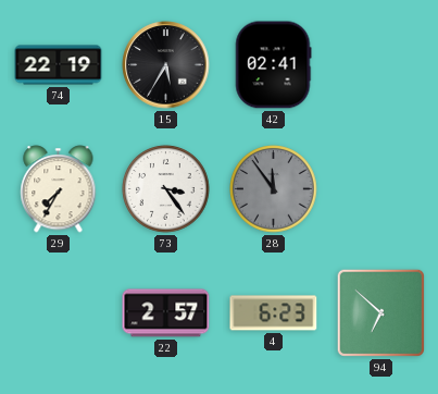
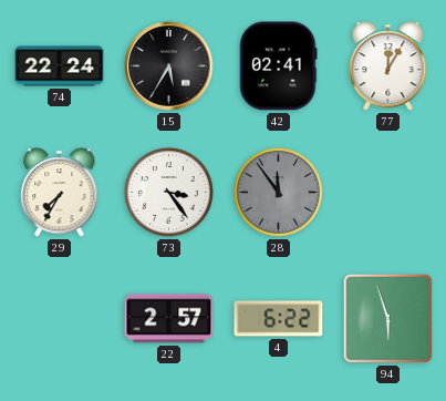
74: 22:19 -> 22:24
77: none -> 12:05
4: 6:23 -> 6:22
94: 6:52 -> 5:57
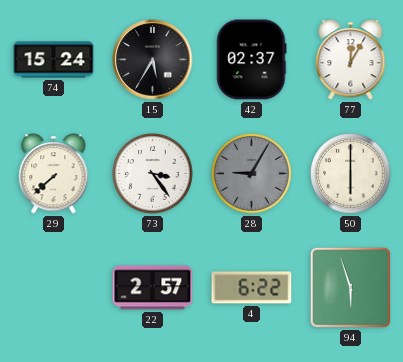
74: 22:24 -> 15:24
42: 02:41 -> 02:37
29: 7:35 -> 7:38
28: 11:54 -> 9:05
50: none -> 6:00
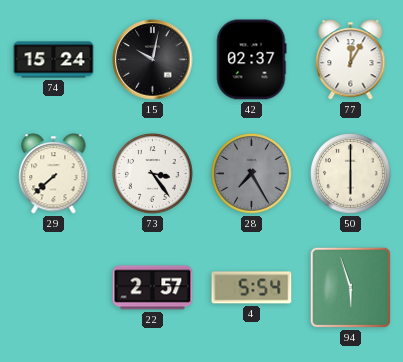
15: 5:35 -> 10:02
28: 9:05 -> 7:25
4: 6:22 -> 5:54
